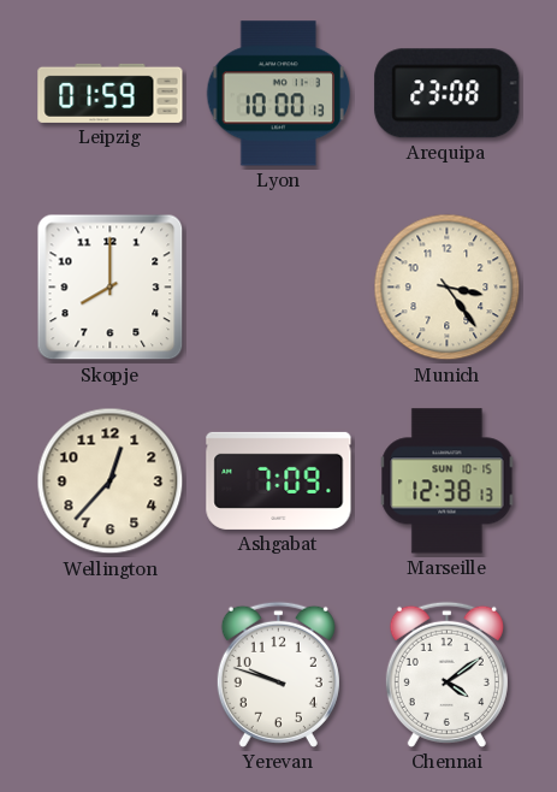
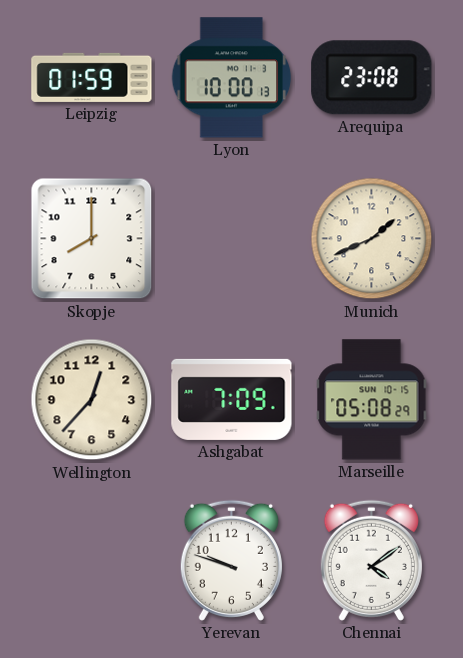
Munich: 3:24 -> 1:41
Marseille: 12:38 -> 05:08
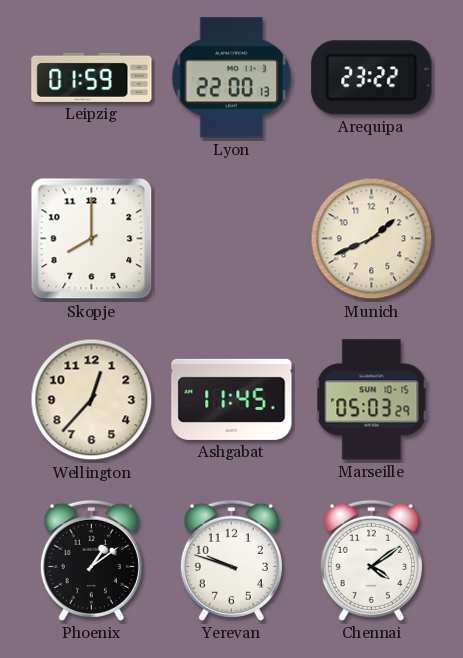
Lyon: 10:00 -> 22:00
Arequipa: 23:08 -> 23:22
Ashgabat: 7:09 -> 11:45
Marseille: 05:08 -> 05:03
Phoenix: none -> 1:09
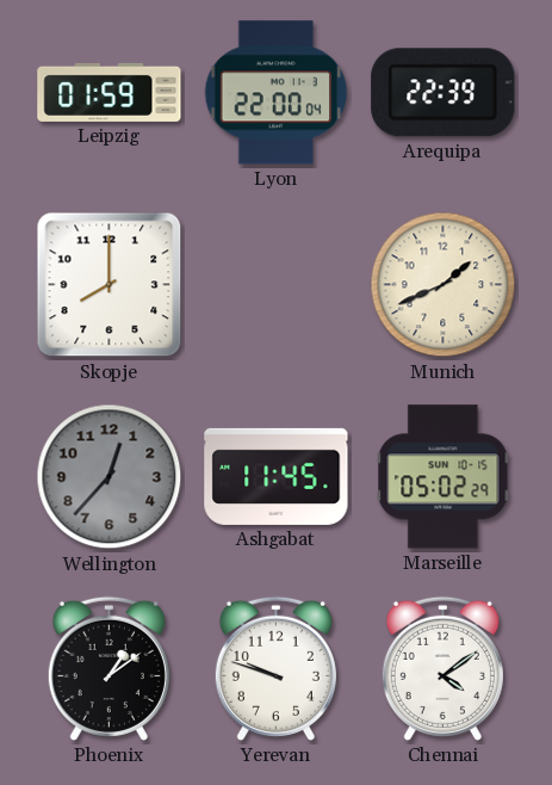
Lyon: 22:00:13 -> 22:00:04
Arequipa: 23:22 -> 22:39
Wellington dial: cream -> grey
Marseille: 05:03 -> 05:02
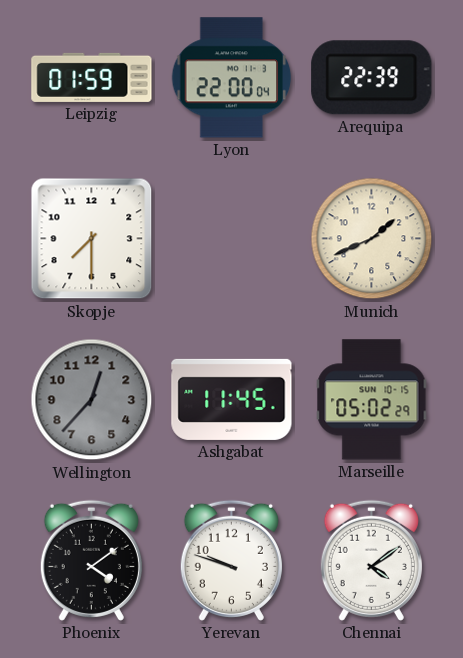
Skopje: 8:00 -> 7:30
Phoenix: 1:09 -> 4:09
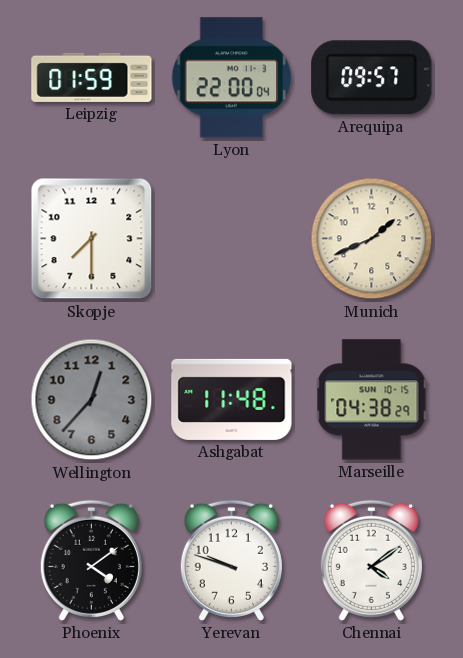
Arequipa: 22:39 -> 09:57
Ashgabat: 11:45 -> 11:48
Marseille: 05:02 -> 04:38
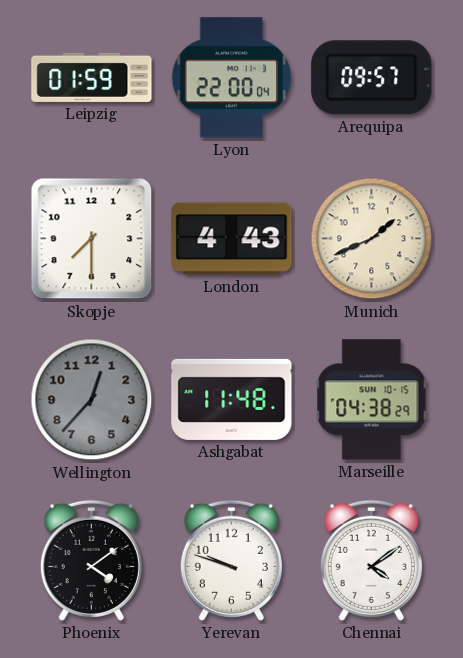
London: none -> 4:43
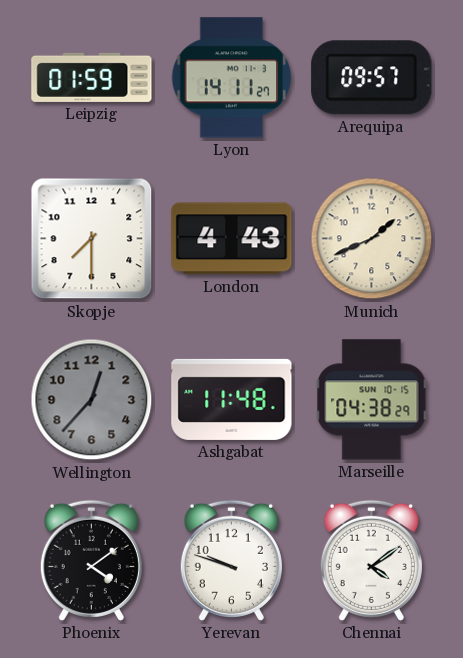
Lyon: 22:00 -> 14:11
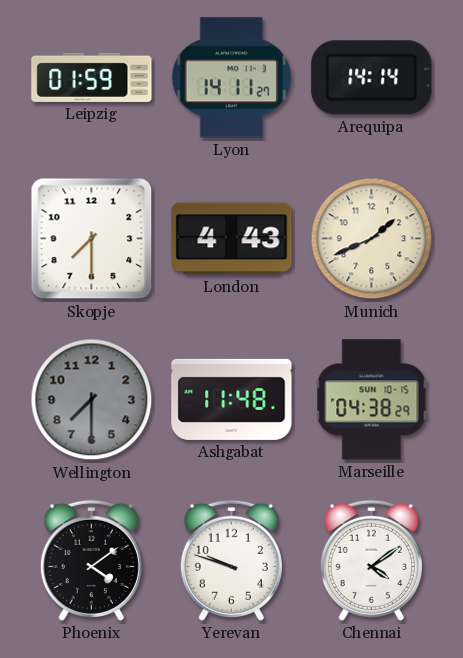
Arequipa: 09:57 -> 14:14
Wellington: 12:37 -> 7:30
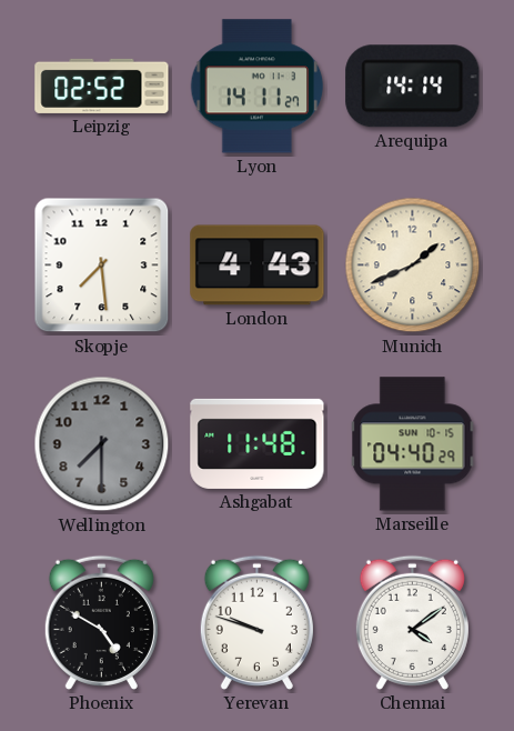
Leipzig: 01:59 -> 02:52
Skopje: 7:30 -> 7:29
Marseille: 04:38 -> 04:40
Phoenix: 4:09 -> 4:50
